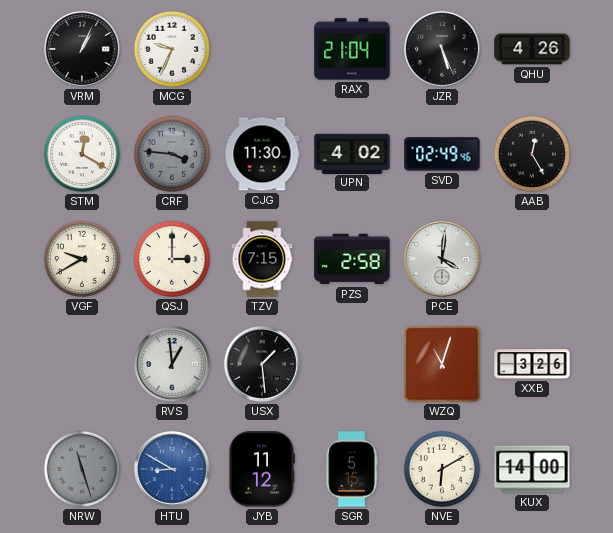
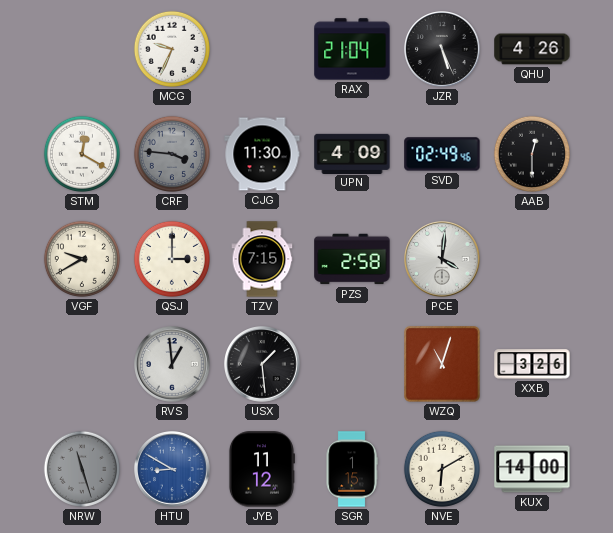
VRM: 1:04 -> none
UPN: 4:02 -> 4:09
AAB: 12:25 -> 12:30
SGR: 5:15 -> 1:15
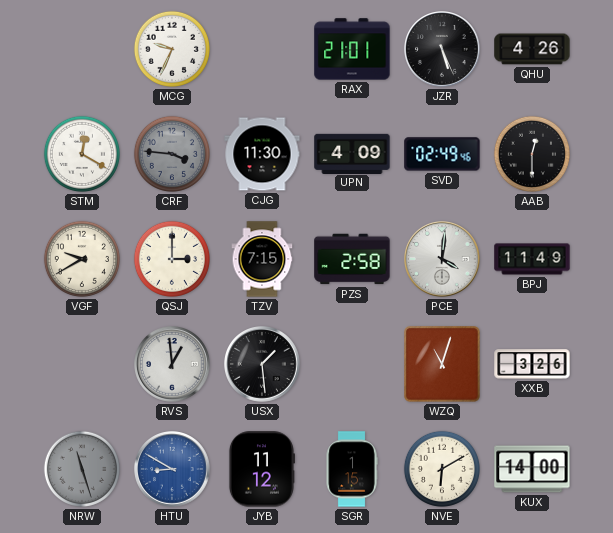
RAX: 21:04 -> 21:01
BPJ: none -> 11:49
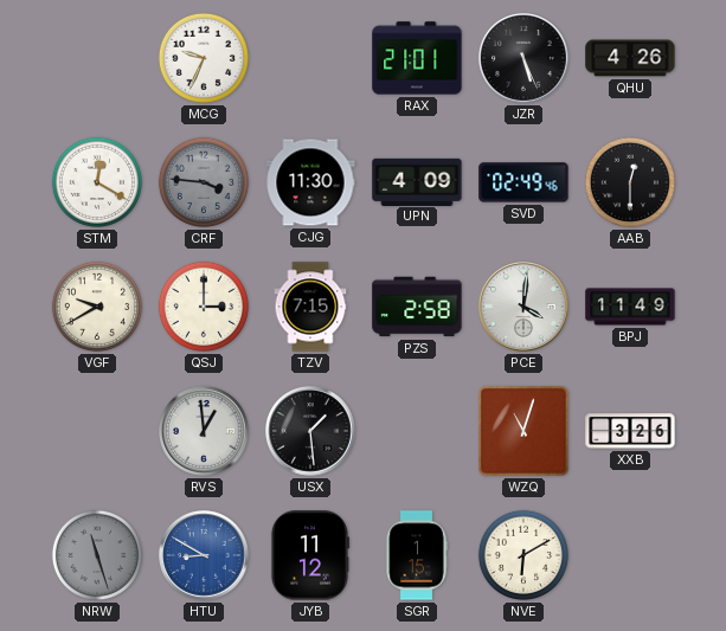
KUX: 14:00 -> none
